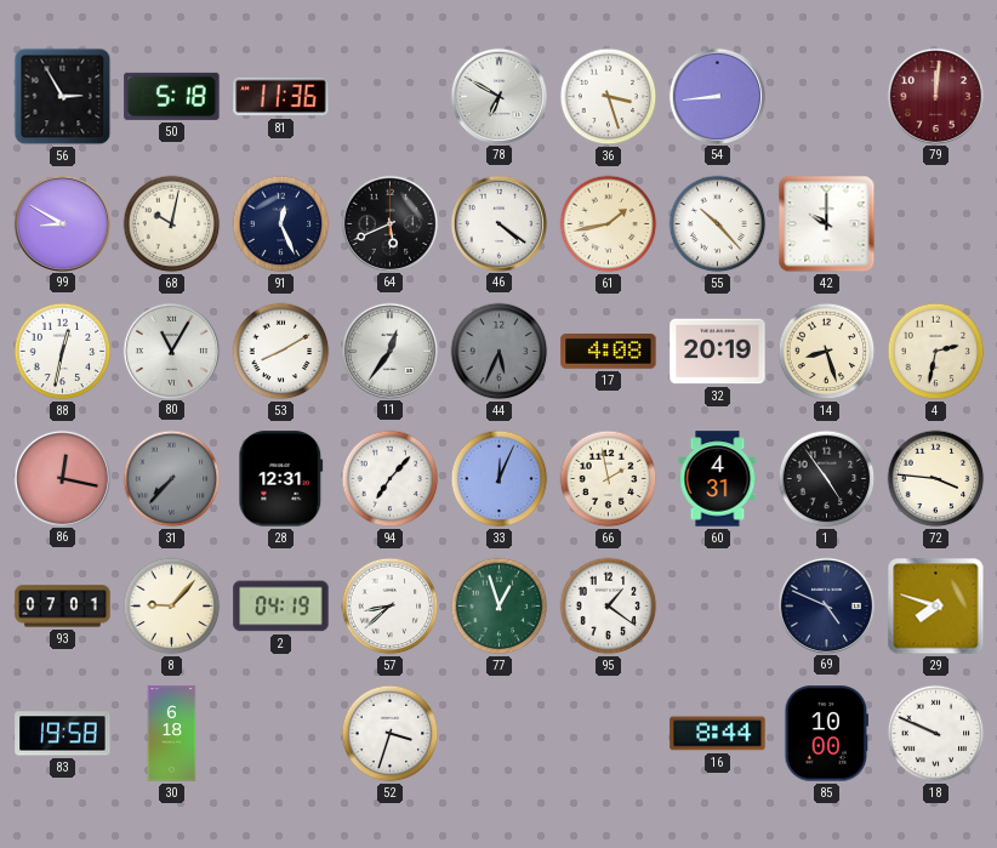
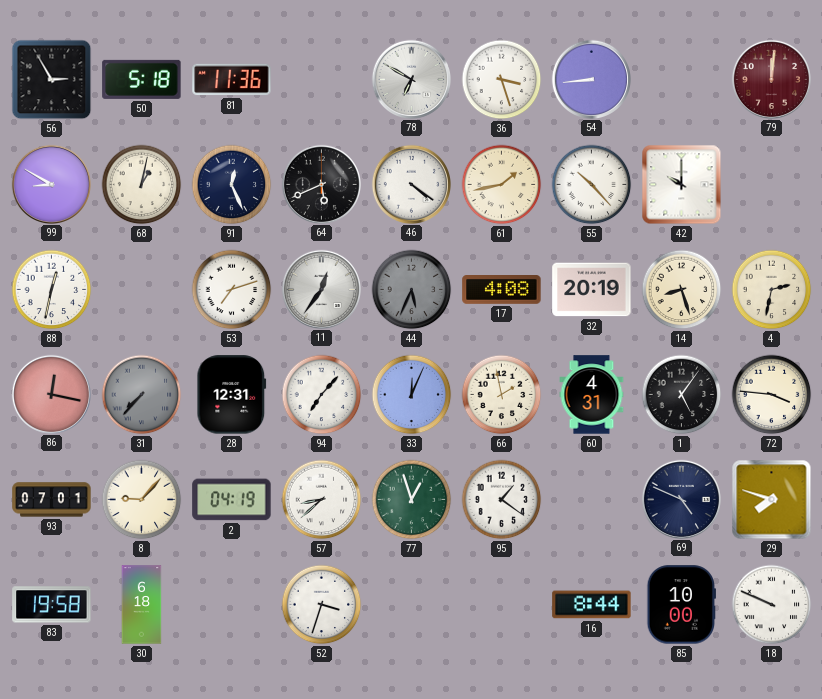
68: 10:02 -> 1:02
80: 11:05 -> none
53: 8:10 -> 7:12
1: 4:54 -> 5:06
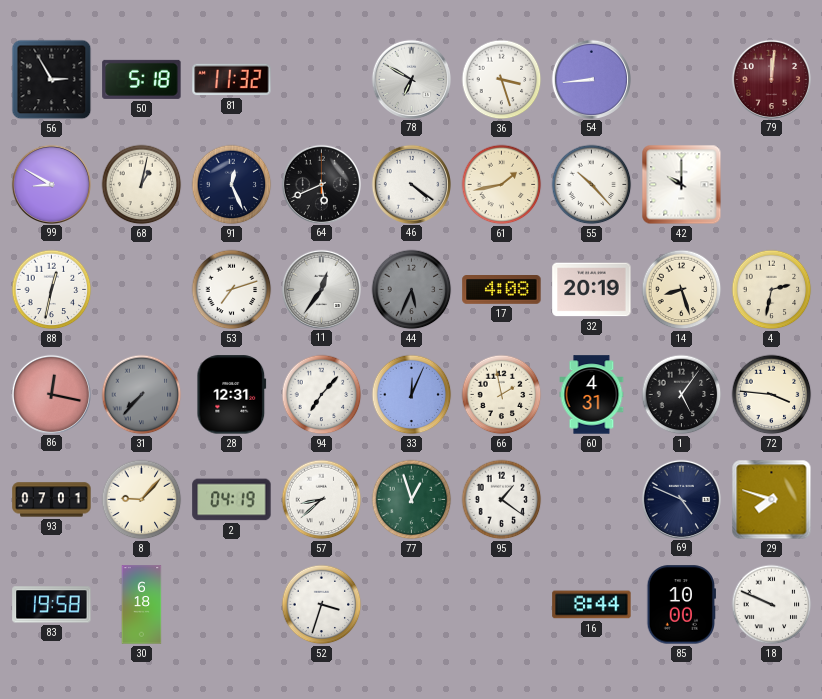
81: 11:36 -> 11:32
